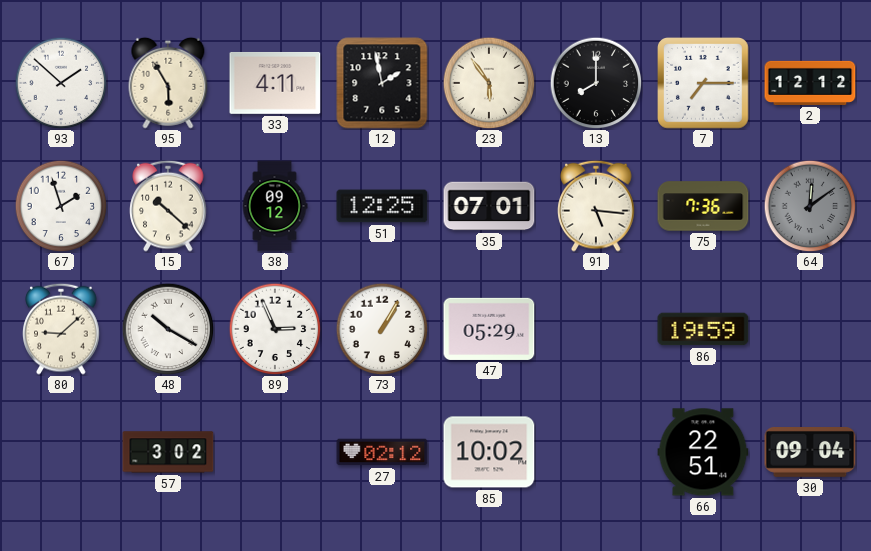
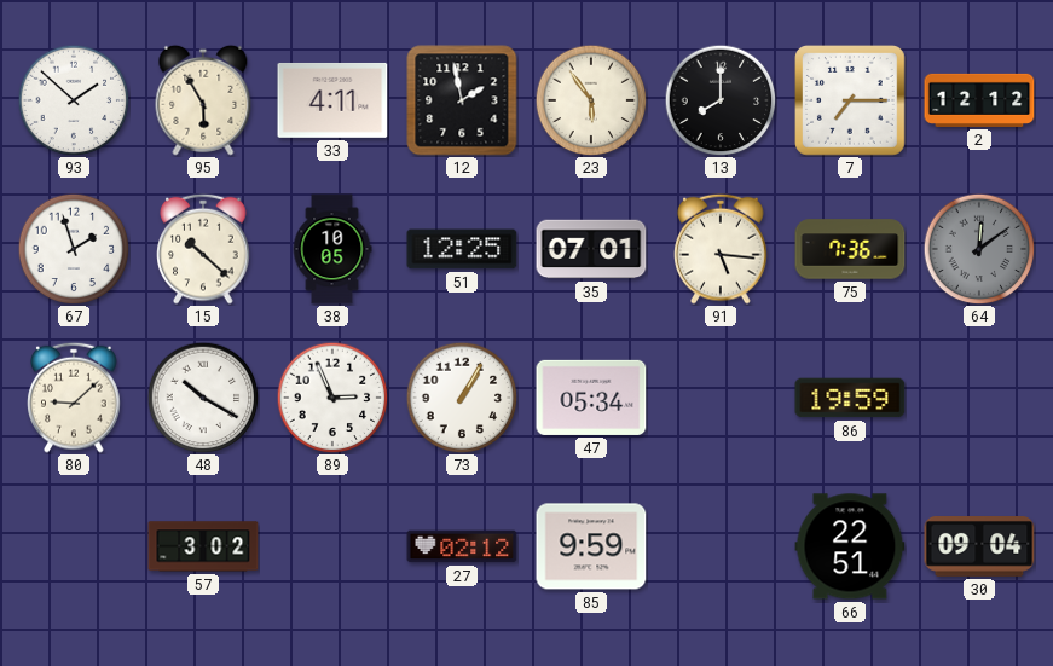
38: 09:12 -> 10:05
47: 05:29 -> 05:34
85: 10:02 -> 9:59
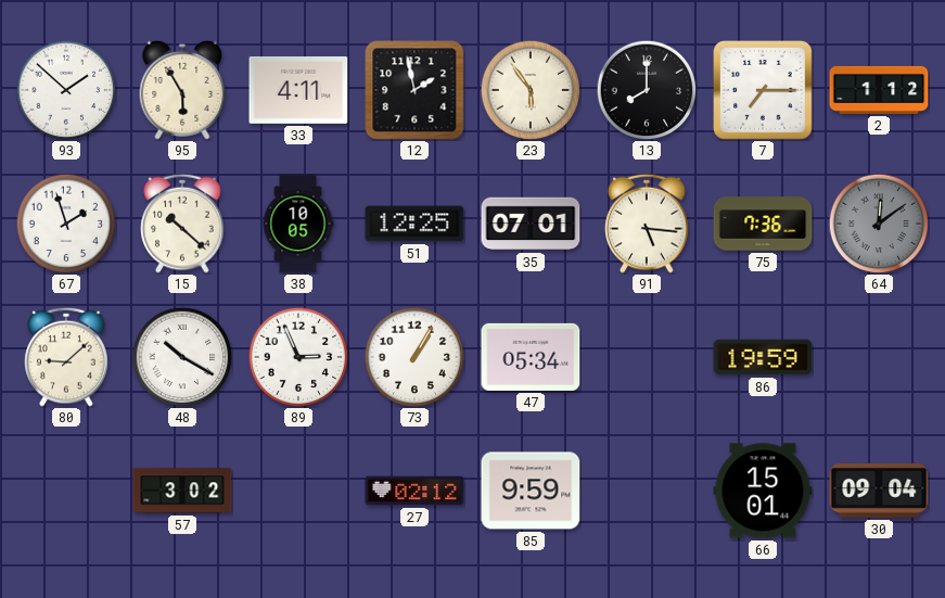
2: 12:12 -> 1:12
66: 22:51 -> 15:01
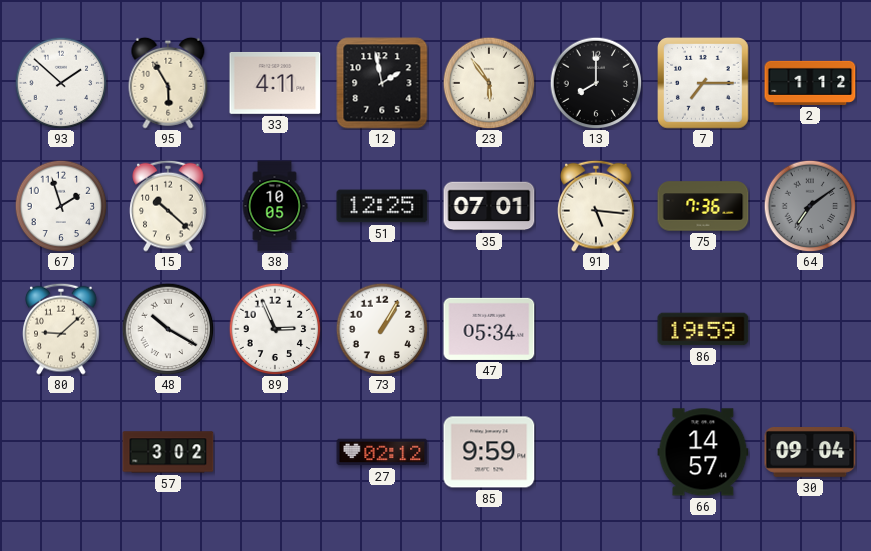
64: 12:09 -> 7:09
66: 15:01 -> 14:57
